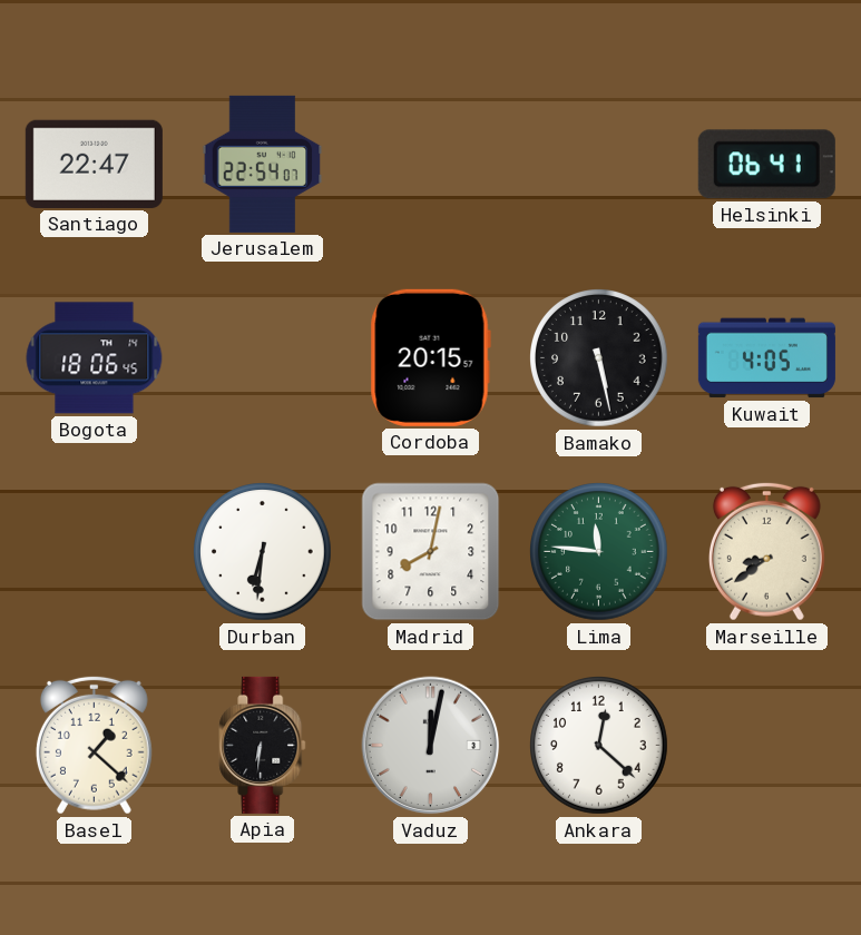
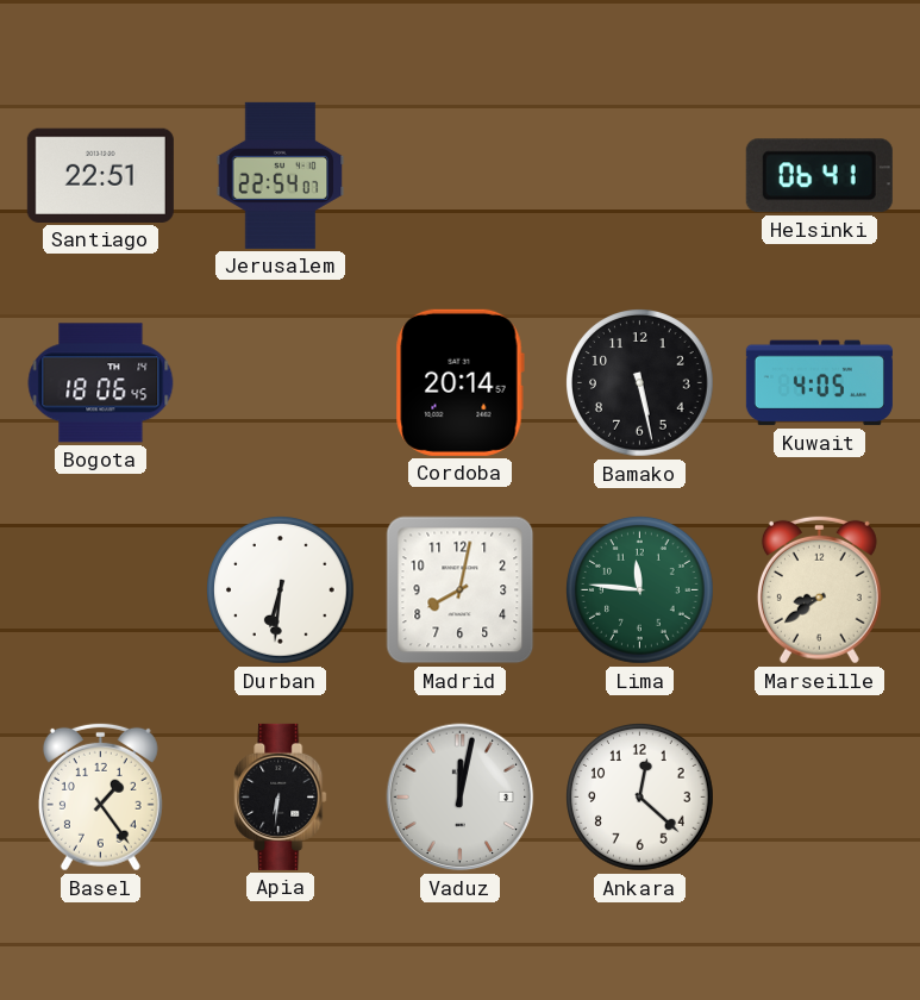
Santiago: 22:47 -> 22:51
Cordoba: 20:15 -> 20:14
Basel: 1:22 -> 1:24
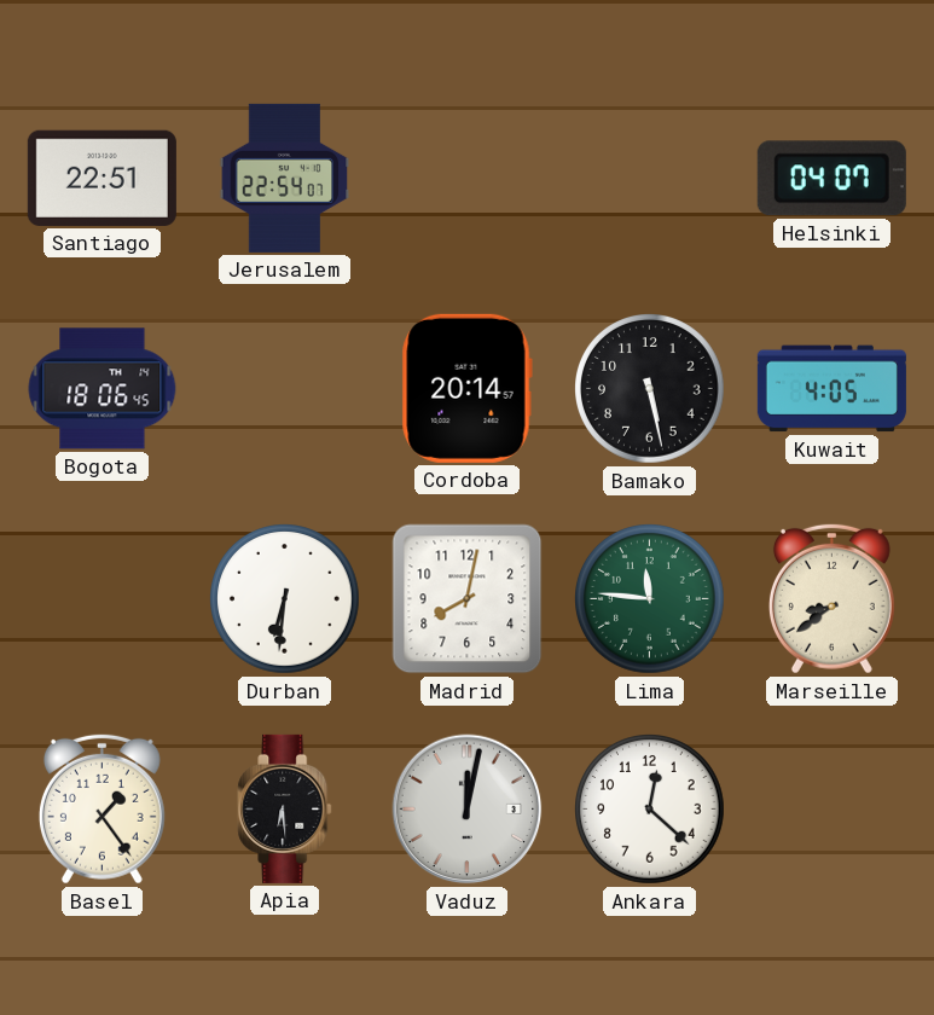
Helsinki: 06:41 -> 04:07
Apia: 6:31 -> 6:29
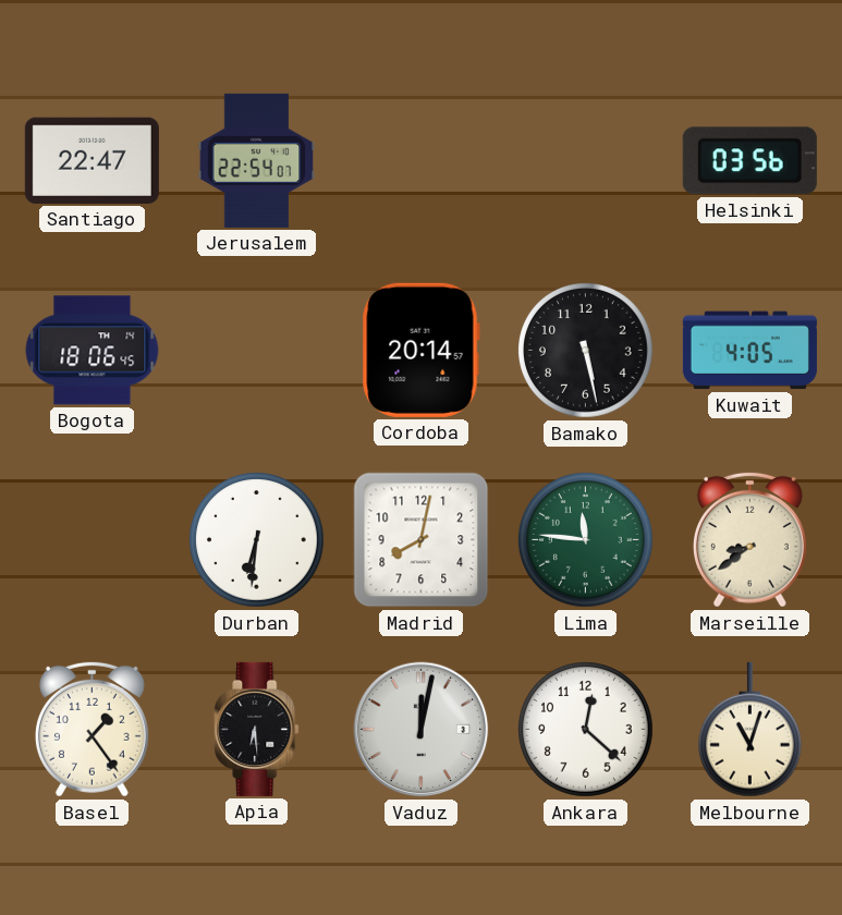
Santiago: 22:51 -> 22:47
Helsinki: 04:07 -> 03:56
Melbourne: none -> 11:03
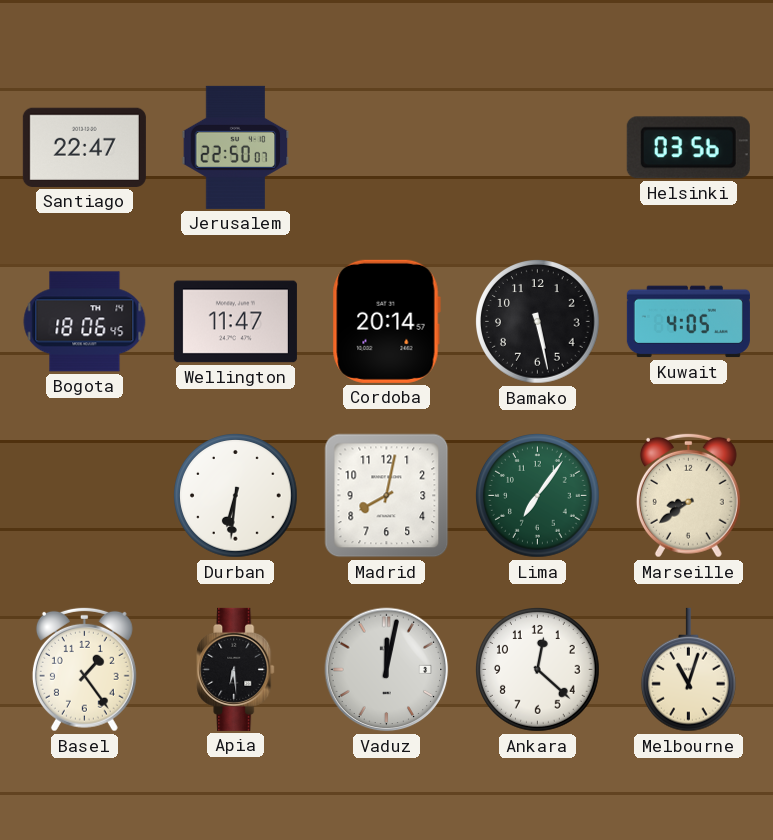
Jerusalem: 22:54 -> 22:50
Wellington: none -> 11:47
Lima: 11:46 -> 7:06
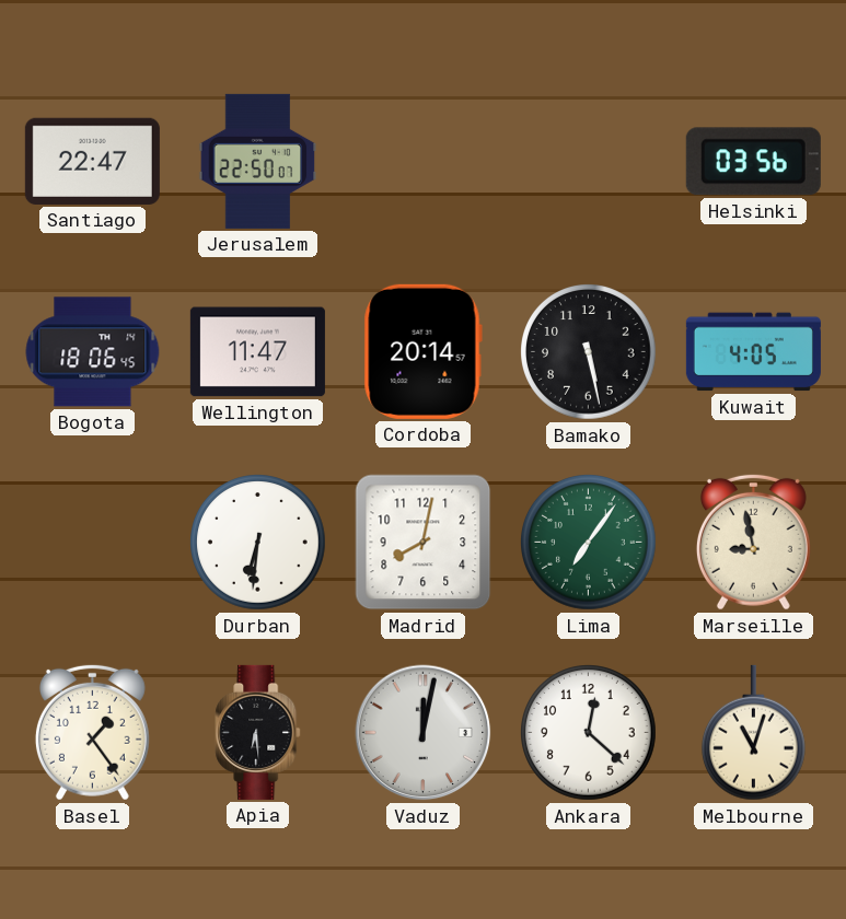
Marseille: 8:39 -> 8:58
